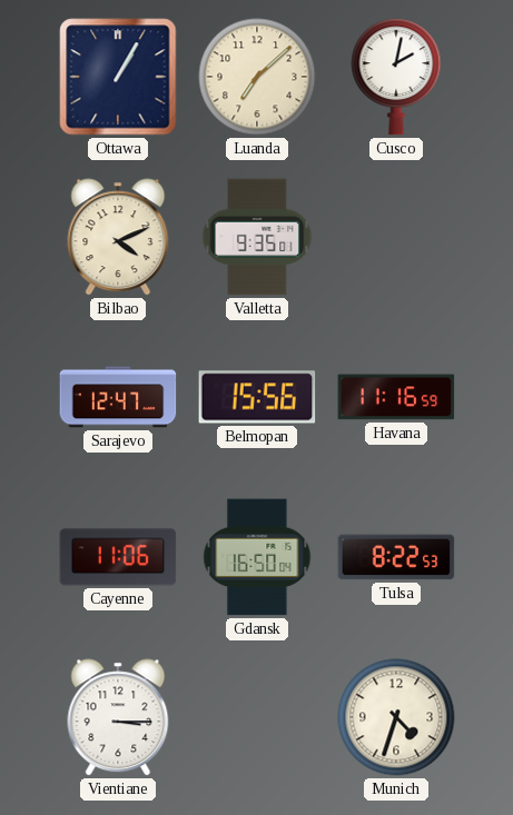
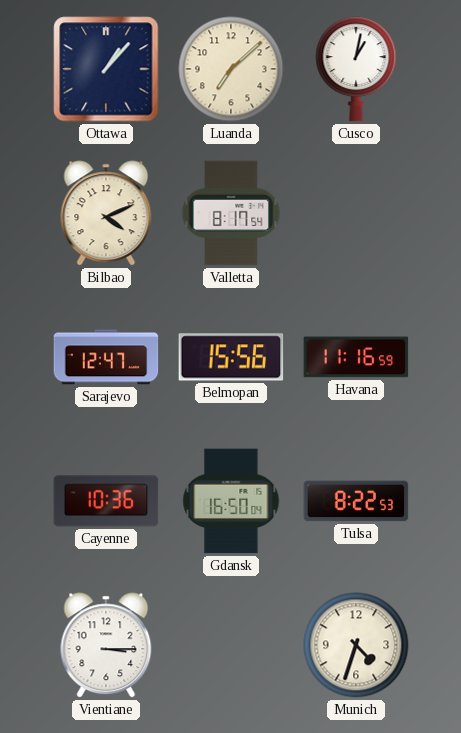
Ottawa: 1:05 -> 1:07
Cusco: 2:02 -> 1:02
Valletta: 9:35 -> 8:17
Cayenne: 11:06 -> 10:36
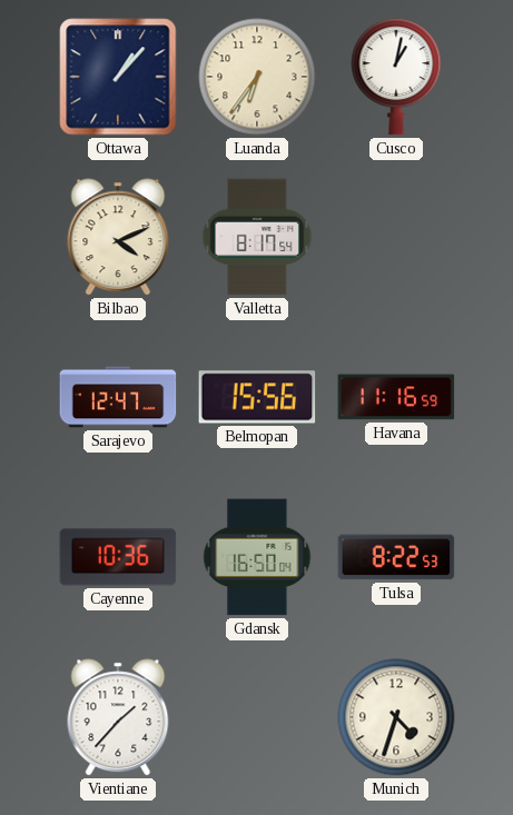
Luanda: 7:08 -> 6:36
Vientiane: 3:15 -> 1:37
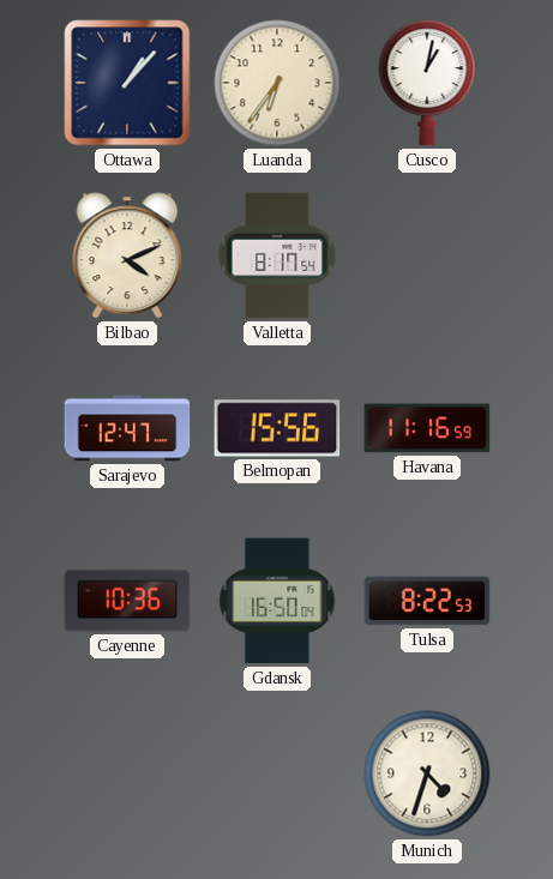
Vientiane: 1:37 -> none
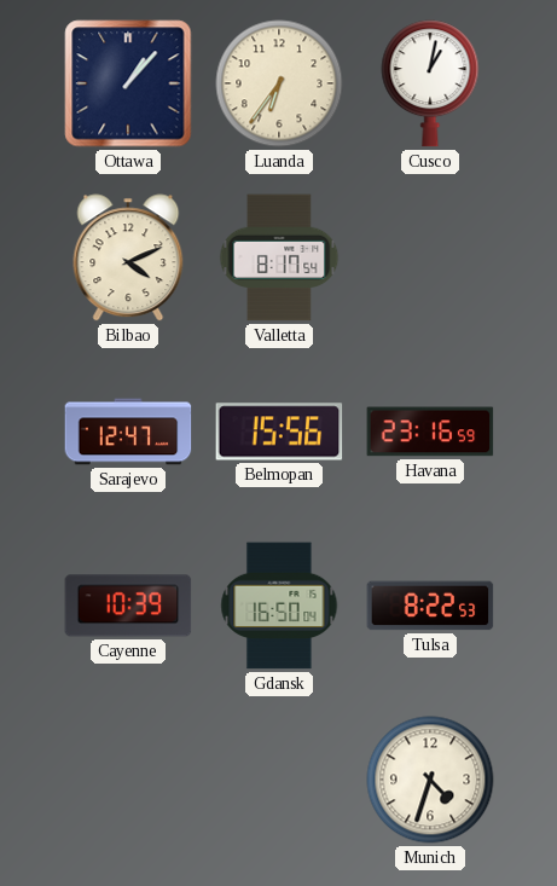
Havana: 11:16 -> 23:16
Cayenne: 10:36 -> 10:39
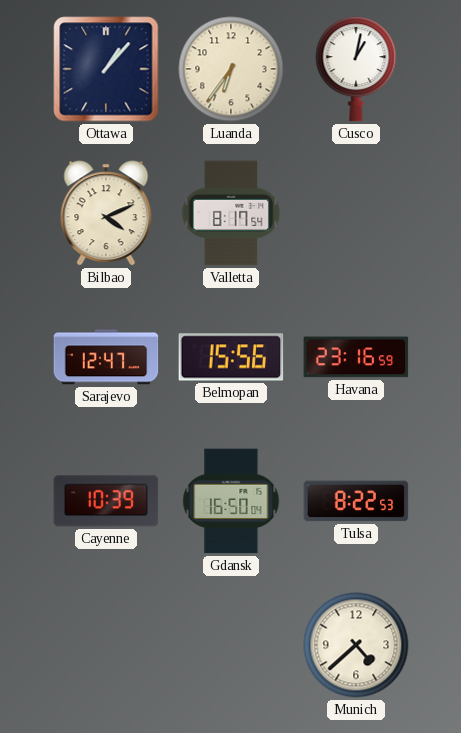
Munich: 4:33 -> 4:38
